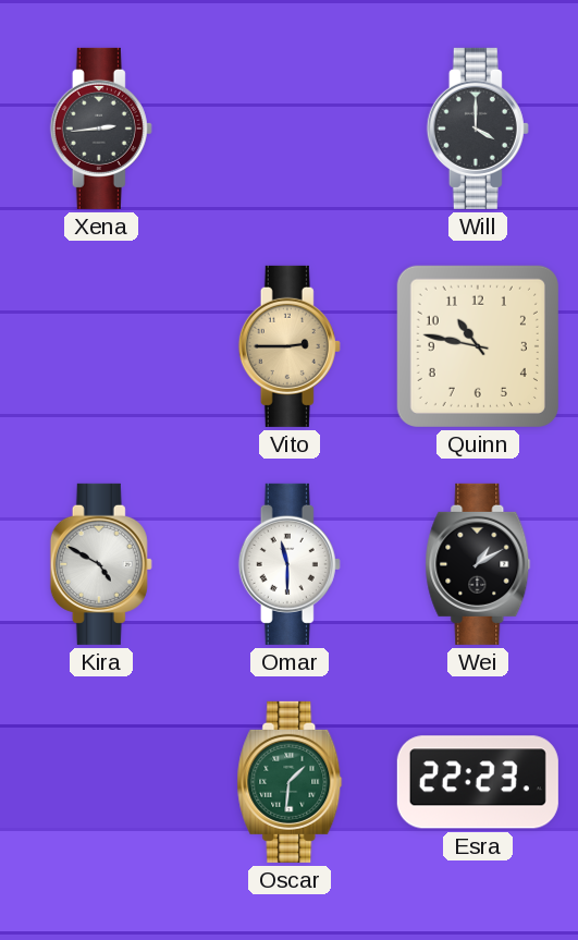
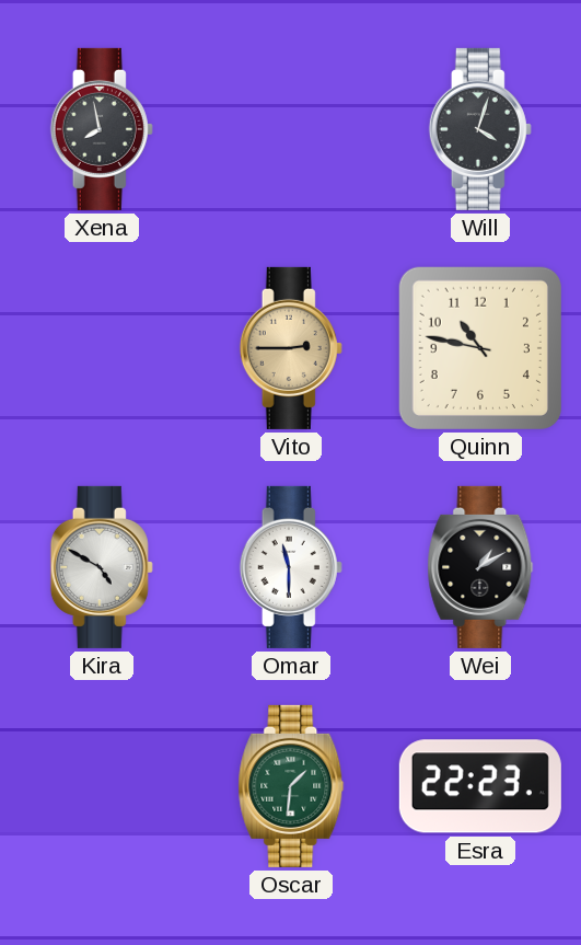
Xena: 2:44 -> 7:58
Will: 4:00 -> 4:03
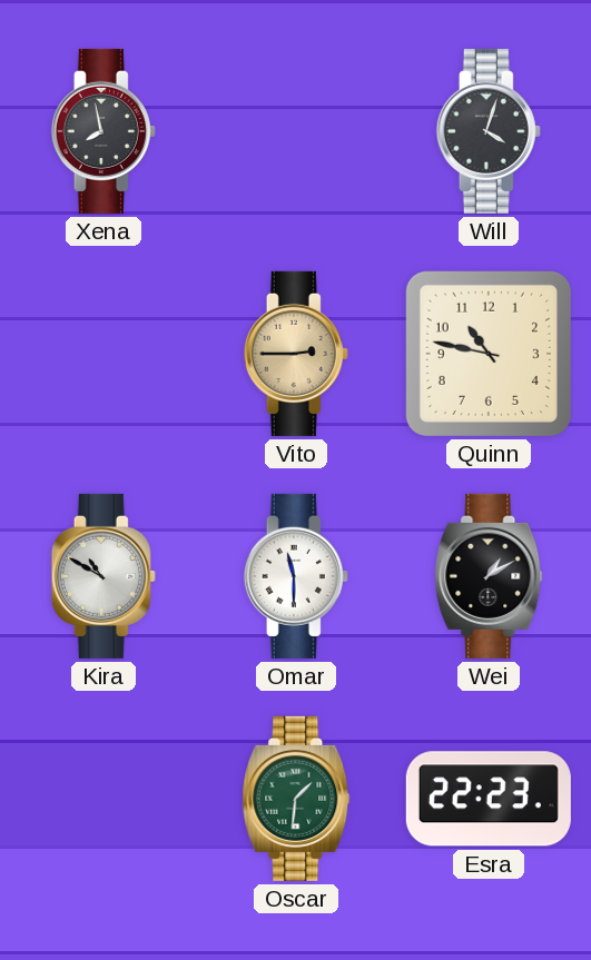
Kira: 4:50 -> 10:50
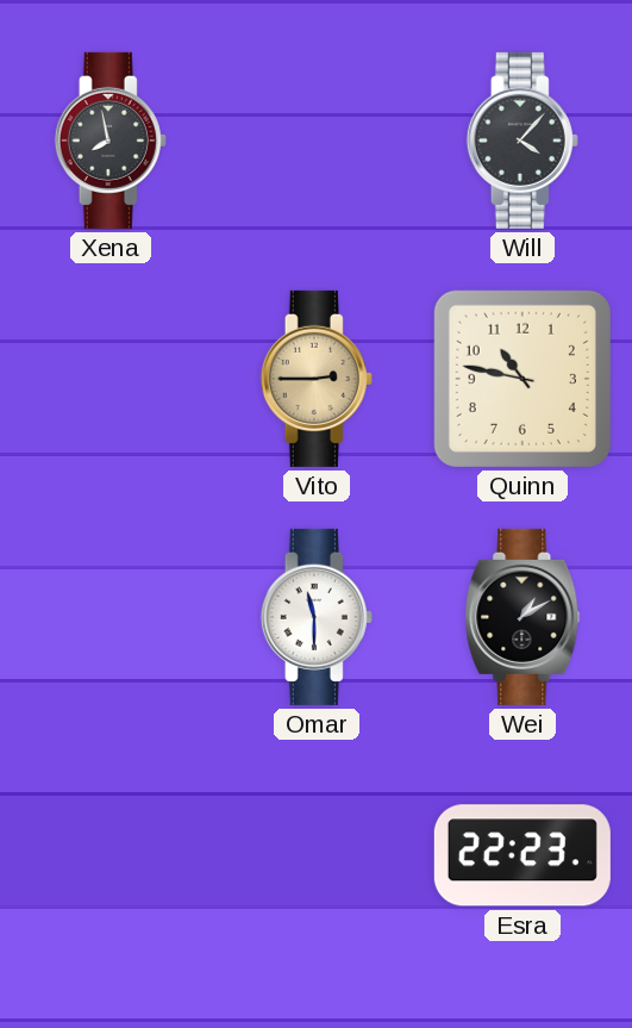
Will: 4:03 -> 4:07
Kira: 10:50 -> none
Oscar: 1:31 -> none
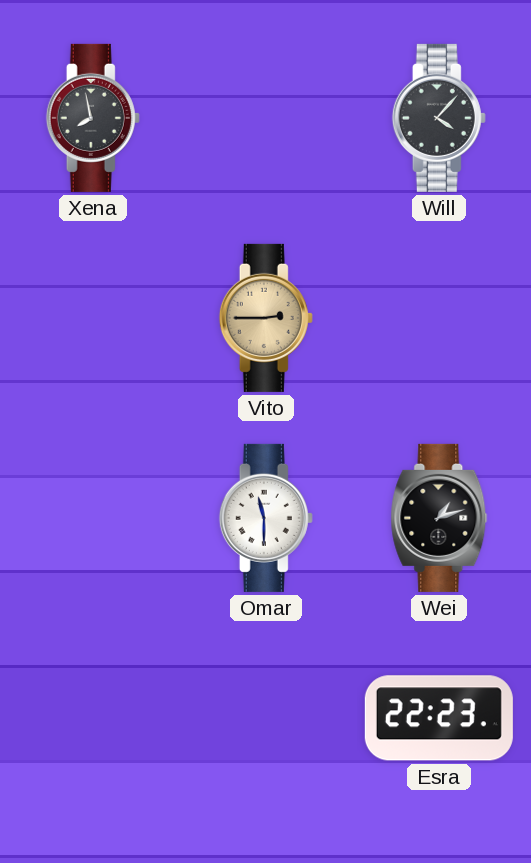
Quinn: 10:47 -> none
Wei: 1:10 -> 1:12
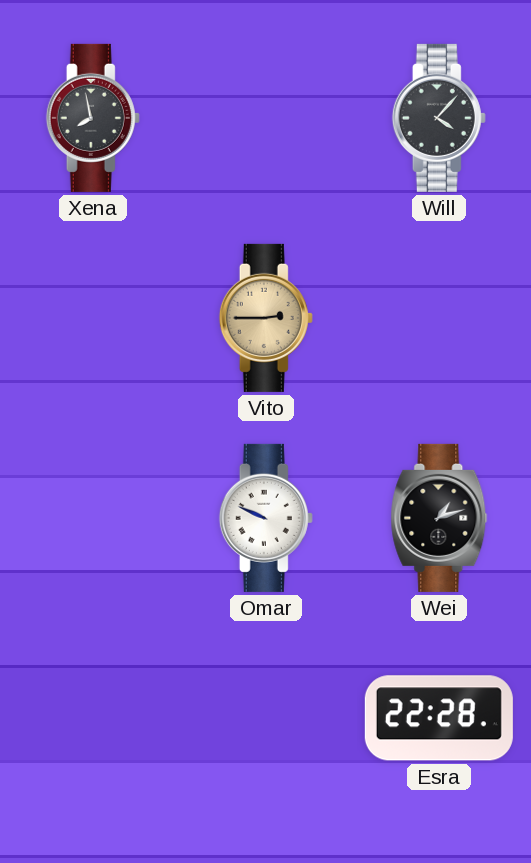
Omar: 11:30 -> 9:49
Esra: 22:23 -> 22:28
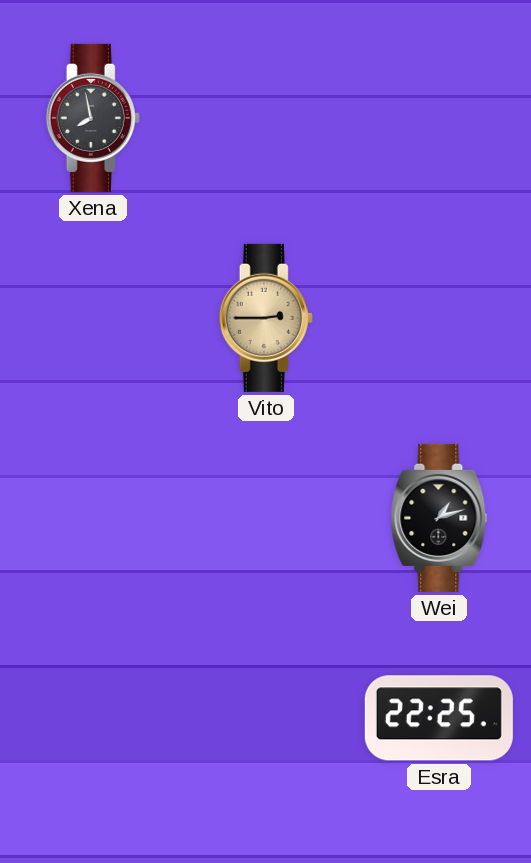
Will: 4:07 -> none
Omar: 9:49 -> none
Esra: 22:28 -> 22:25
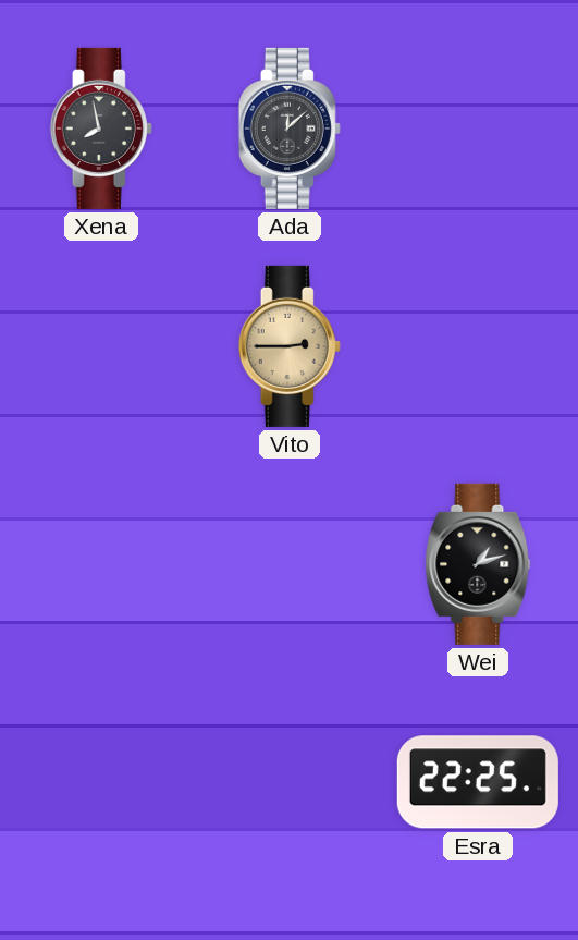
Ada: none -> 12:08
